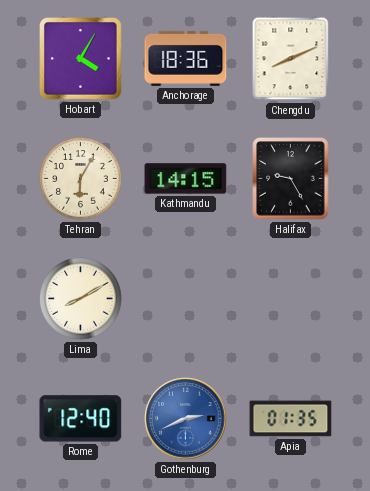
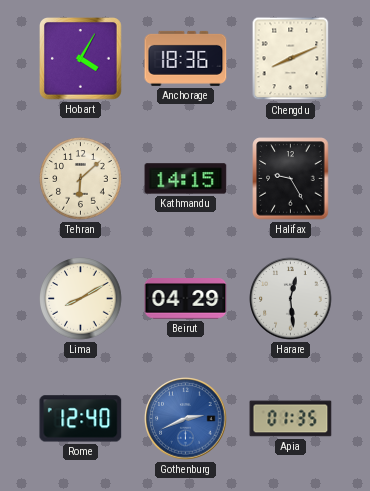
Tehran: 6:05 -> 6:08
Beirut: none -> 04:29
Harare: none -> 12:29
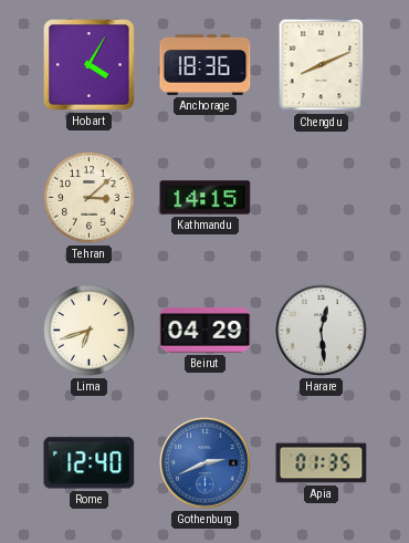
Tehran: 6:08 -> 3:08
Halifax: 9:25 -> none
Lima: 8:10 -> 6:42
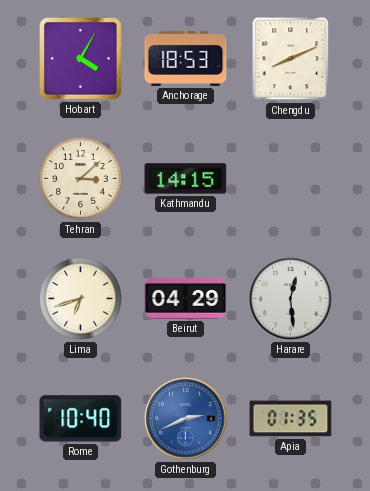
Anchorage: 18:36 -> 18:53
Rome: 12:40 -> 10:40
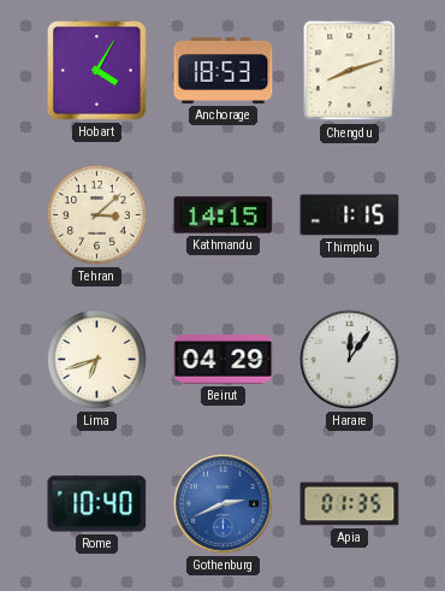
Chengdu: 8:11 -> 8:12
Thimphu: none -> 1:15
Harare: 12:29 -> 12:06
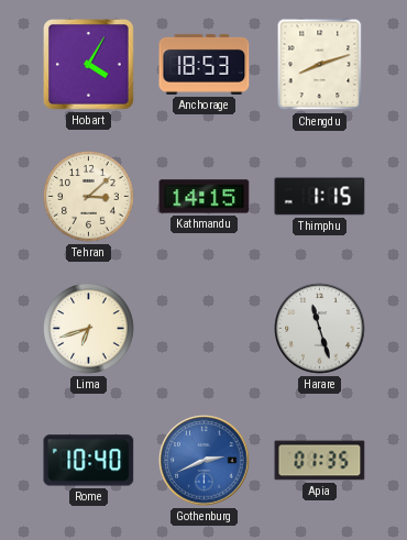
Beirut: 04:29 -> none
Harare: 12:06 -> 11:27
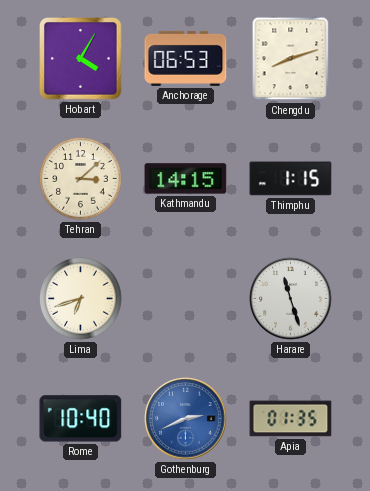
Anchorage: 18:53 -> 06:53
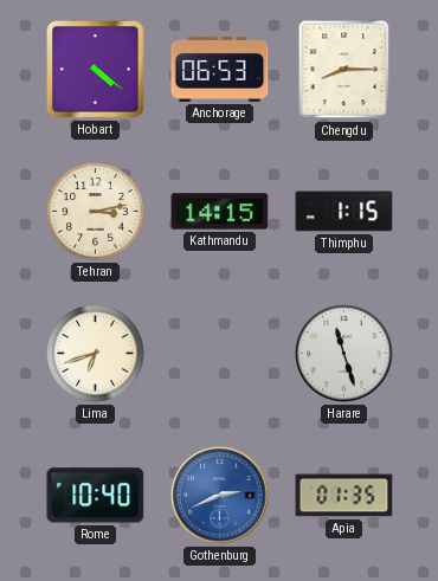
Hobart: 4:05 -> 4:21
Chengdu: 8:12 -> 8:15
Tehran: 3:08 -> 3:13
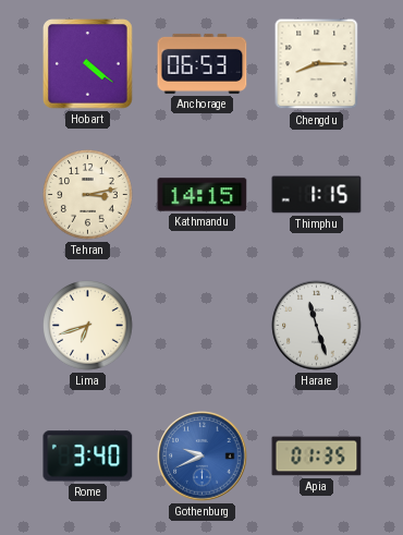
Rome: 10:40 -> 3:40
Gothenburg: 2:41 -> 9:41
